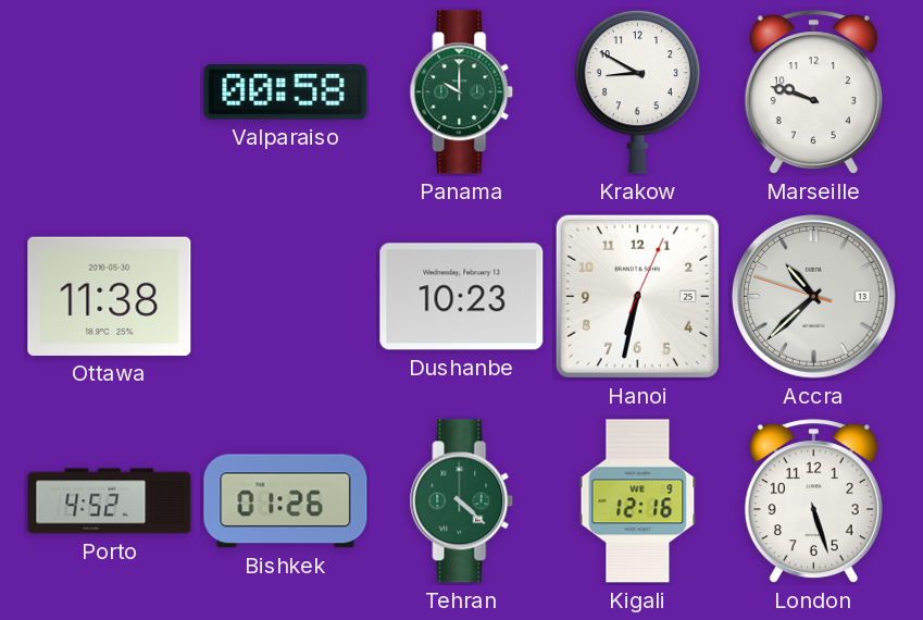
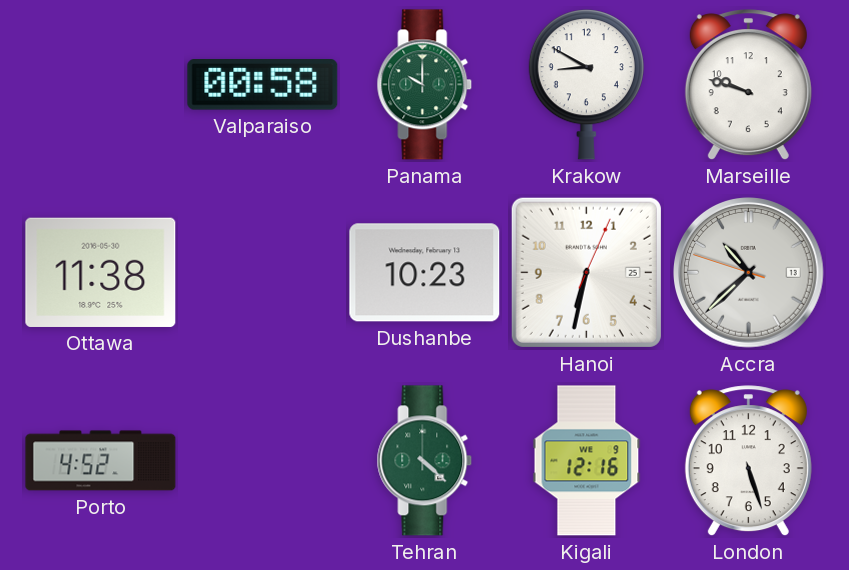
Bishkek: 01:26 -> none
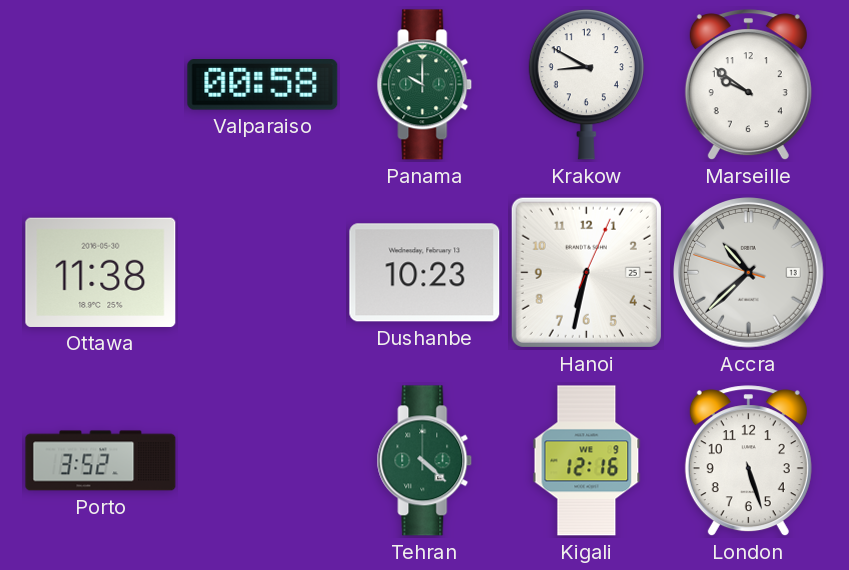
Marseille: 9:48 -> 9:51
Porto: 4:52 -> 3:52
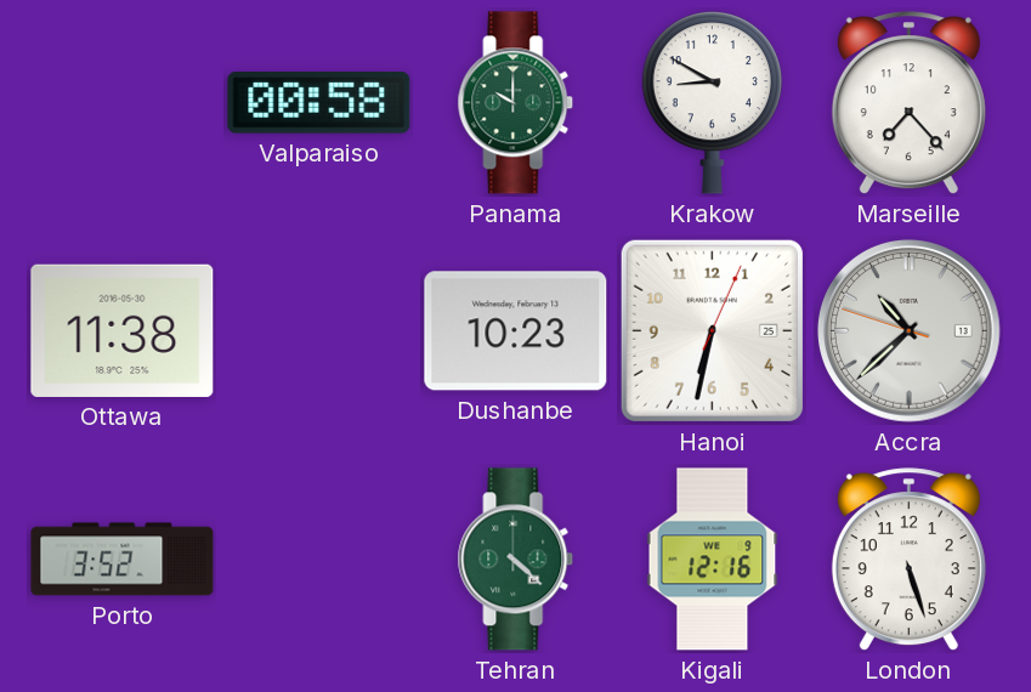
Marseille: 9:51 -> 7:23
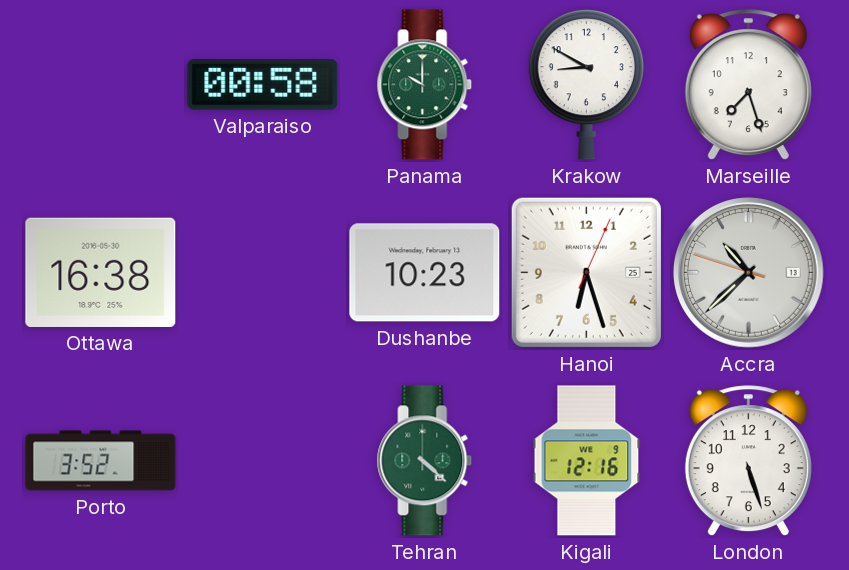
Marseille: 7:23 -> 7:27
Ottawa: 11:38 -> 16:38
Hanoi: 6:32 -> 6:27
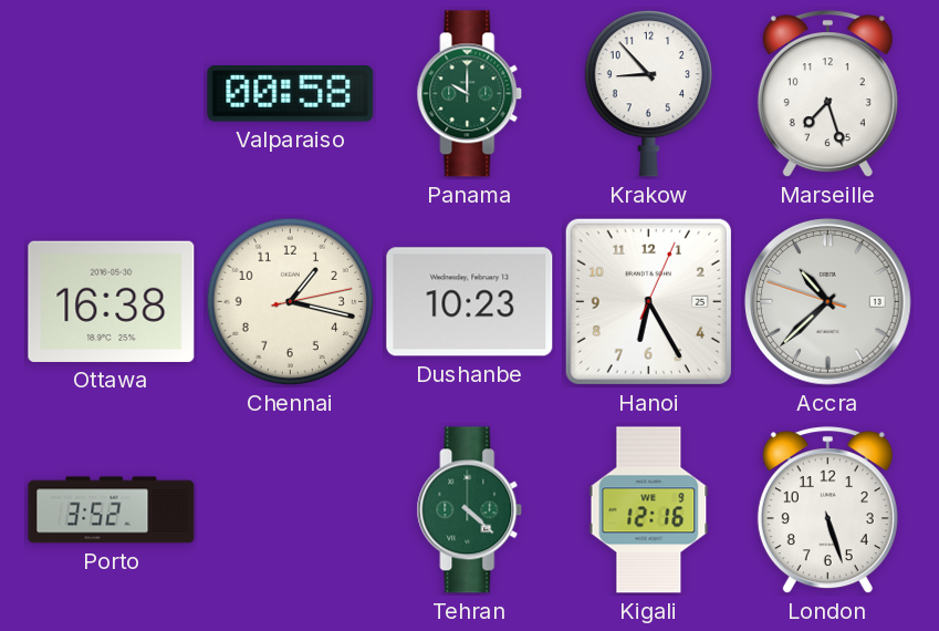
Krakow: 8:50 -> 8:53
Chennai: none -> 1:17
Hanoi: 6:27 -> 6:25
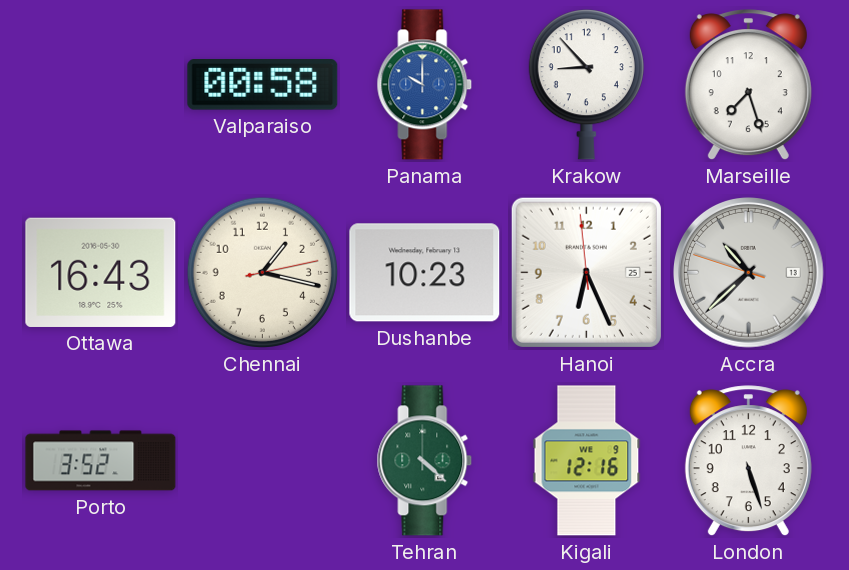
Panama dial: green -> blue
Ottawa: 16:38 -> 16:43
Hanoi: 6:25:04 -> 6:25:59
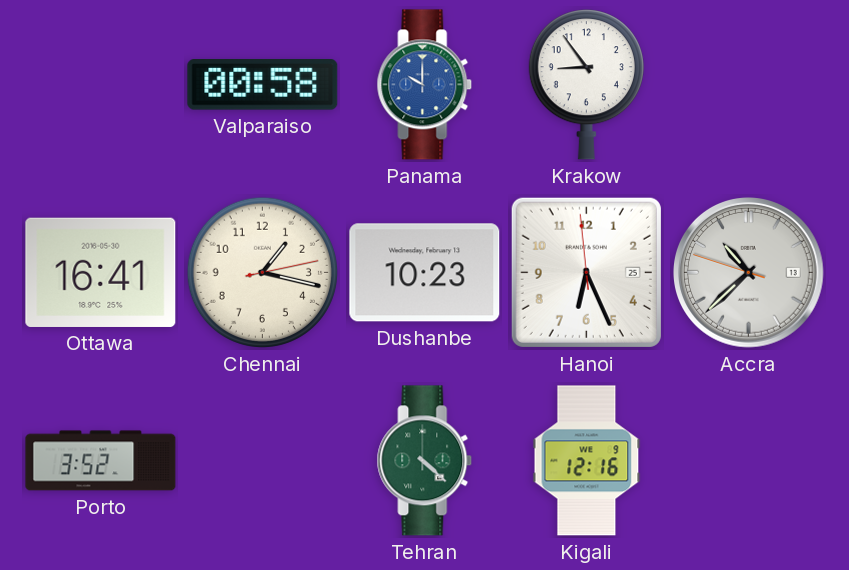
Krakow: 8:53 -> 8:54
Marseille: 7:27 -> none
Ottawa: 16:43 -> 16:41
London: 5:27 -> none
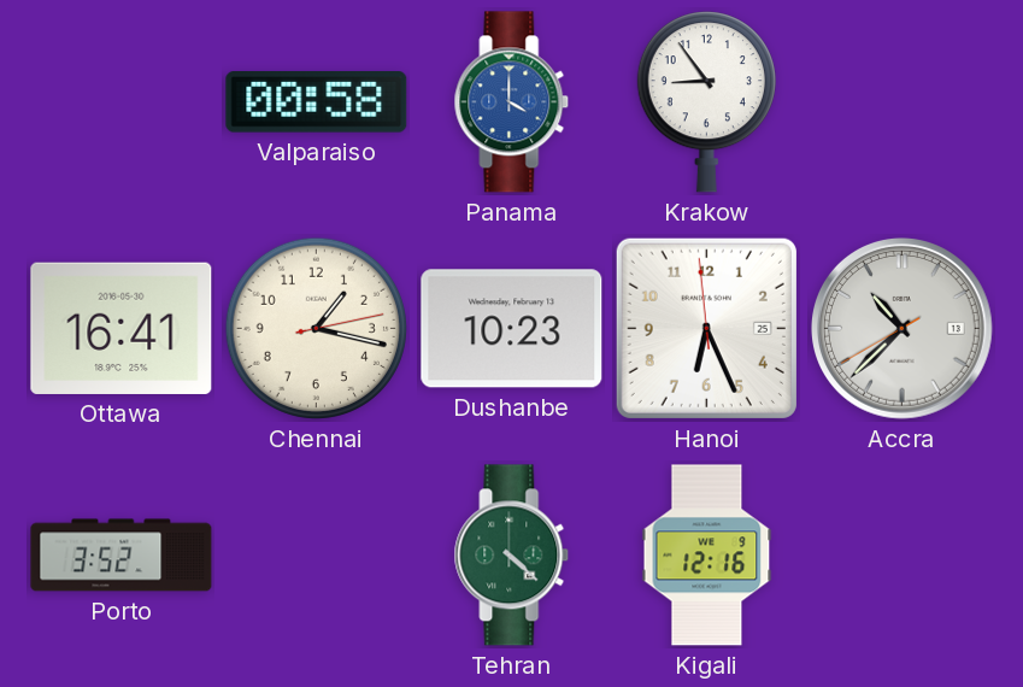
Panama: 10:00 -> 4:00
Accra: 10:37:48 -> 10:37:40
